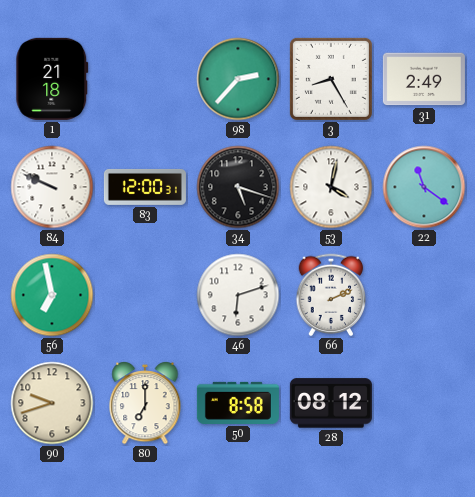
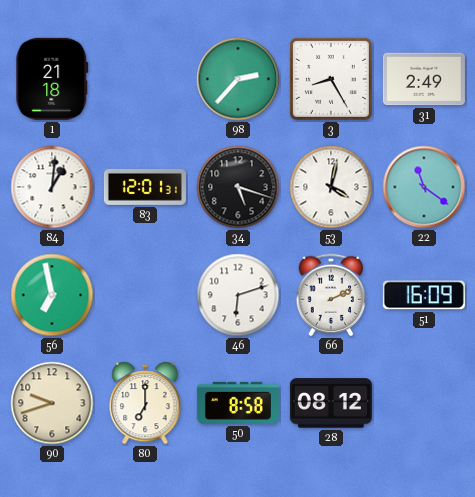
84: 9:49 -> 1:01
83: 12:00 -> 12:01
51: none -> 16:09
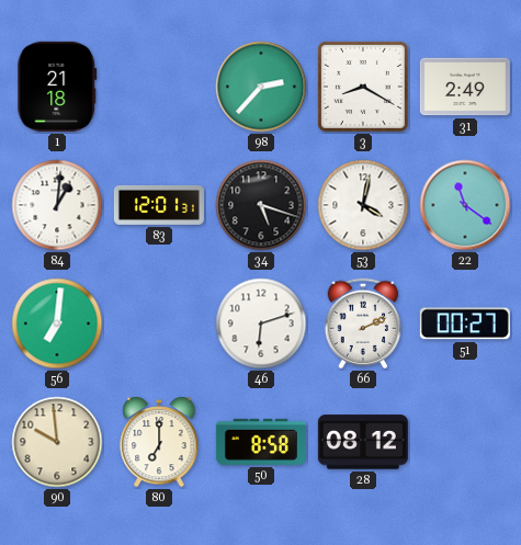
3: 8:25 -> 8:20
56: 6:58 -> 7:01
51: 16:09 -> 00:27
90: 9:42 -> 9:59
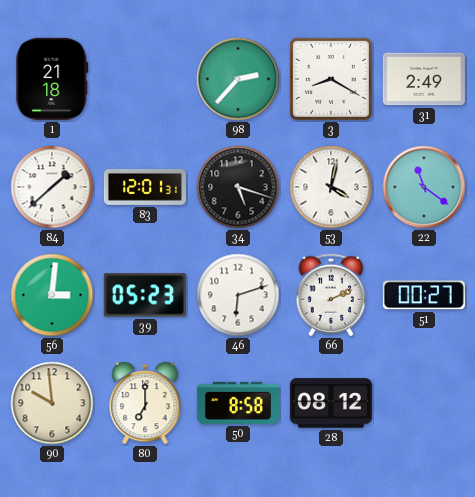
84: 1:01 -> 1:38
56: 7:01 -> 3:01
39: none -> 05:23
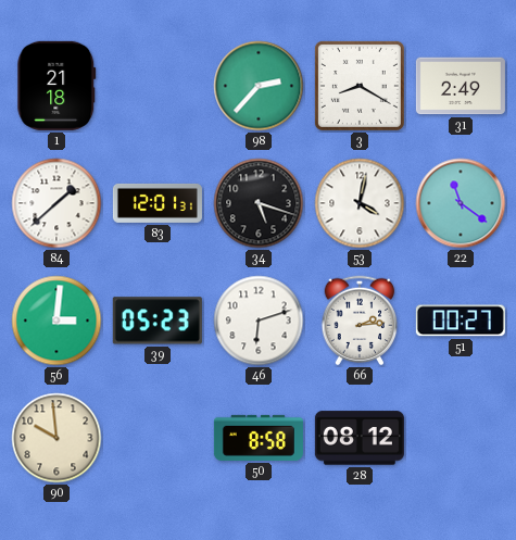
66: 2:11 -> 2:14
80: 7:00 -> none
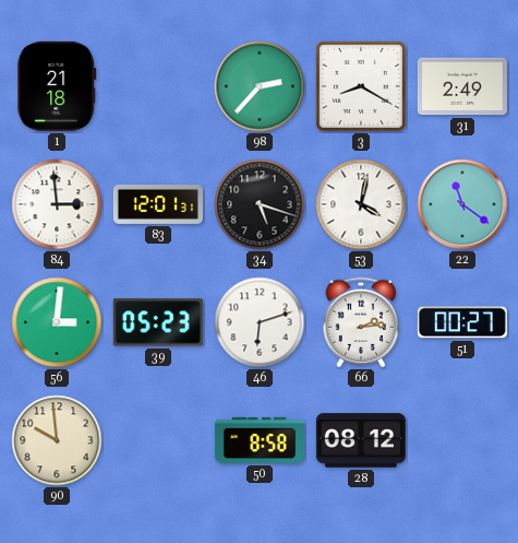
84: 1:38 -> 2:59
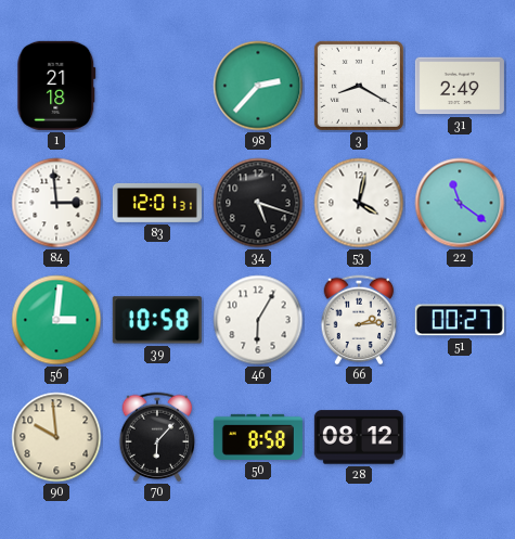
39: 05:23 -> 10:58
46: 6:12 -> 6:05
70: none -> 6:07
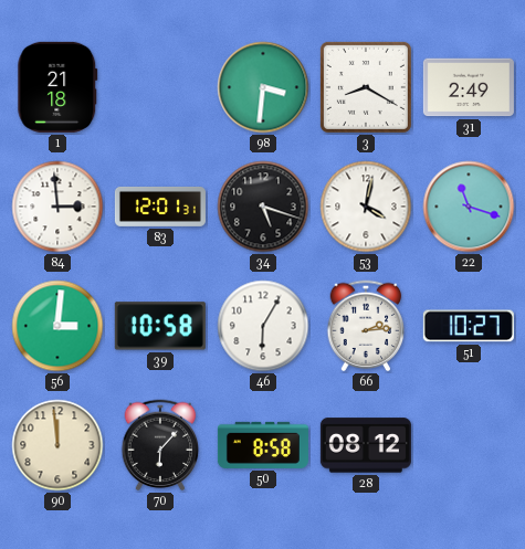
98: 2:37 -> 3:31
22: 11:21 -> 11:18
51: 00:27 -> 10:27
90: 9:59 -> 11:59
